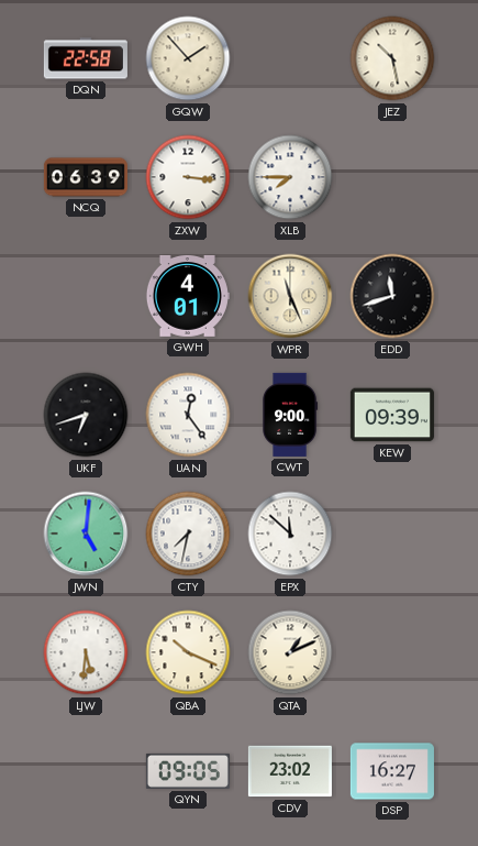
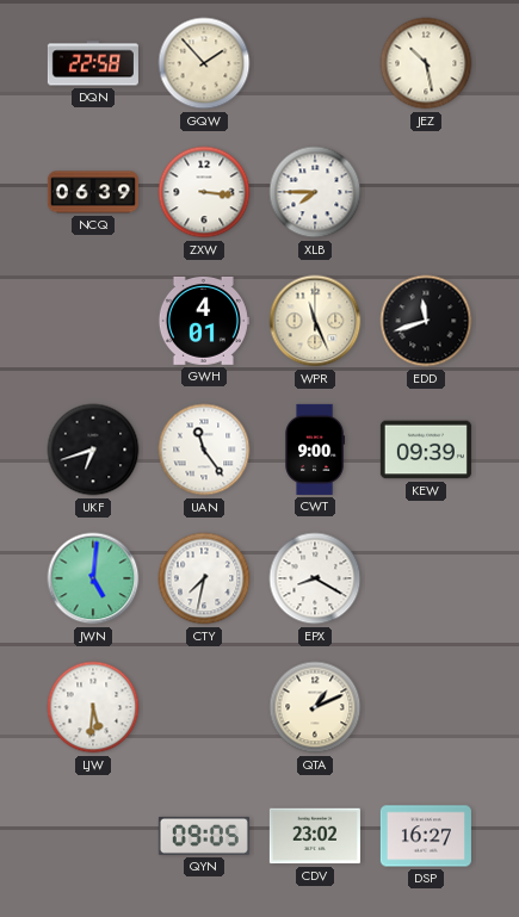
UAN: 12:24 -> 11:24
EPX: 11:52 -> 8:20
QBA: 10:19 -> none
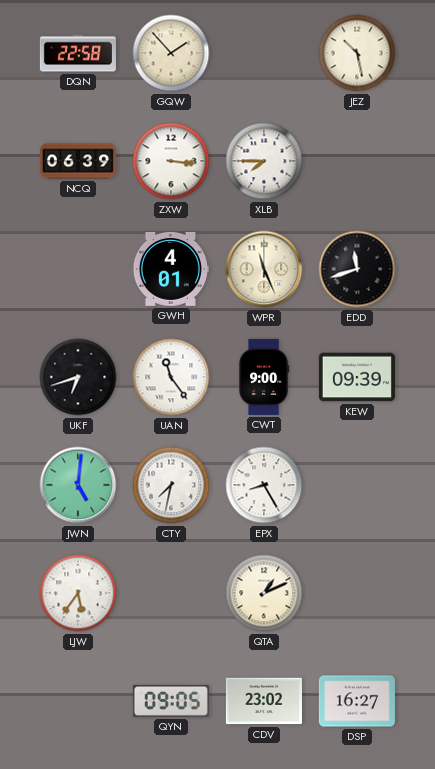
EPX: 8:20 -> 8:25
LJW: 5:31 -> 5:36
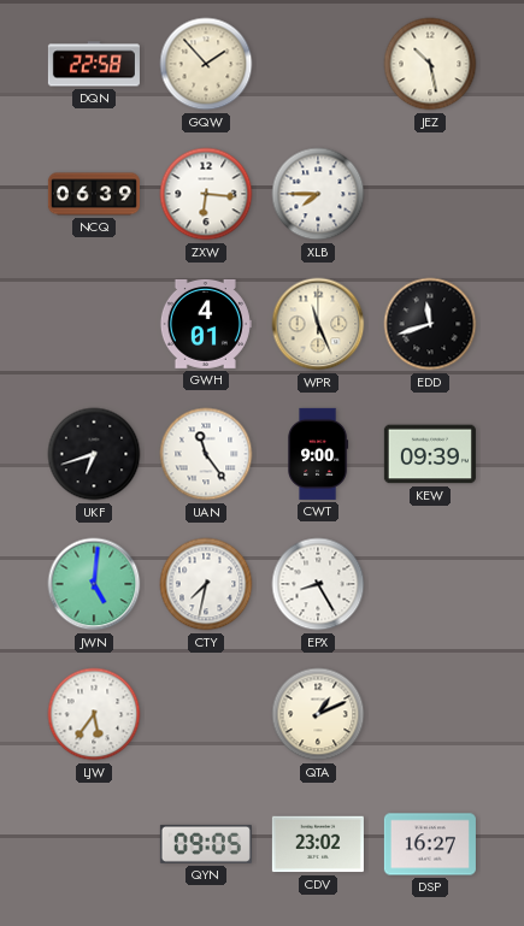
ZXW: 3:16 -> 6:16
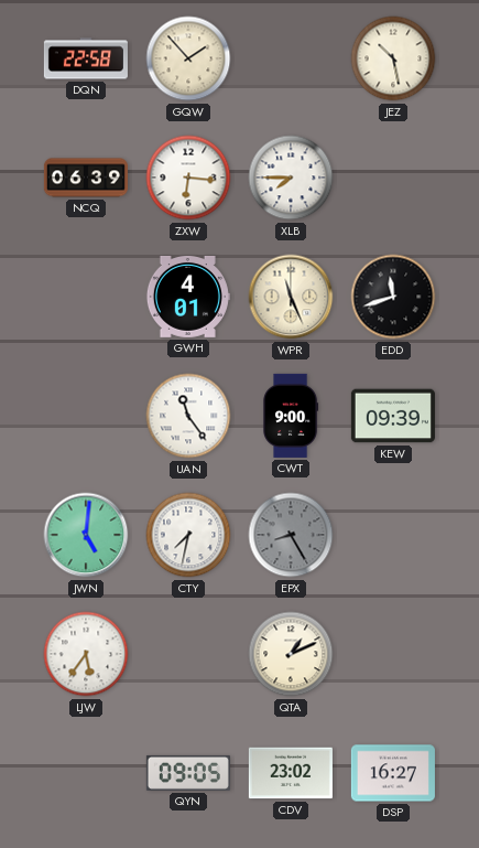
UKF: 6:42 -> none
EPX dial: white -> grey
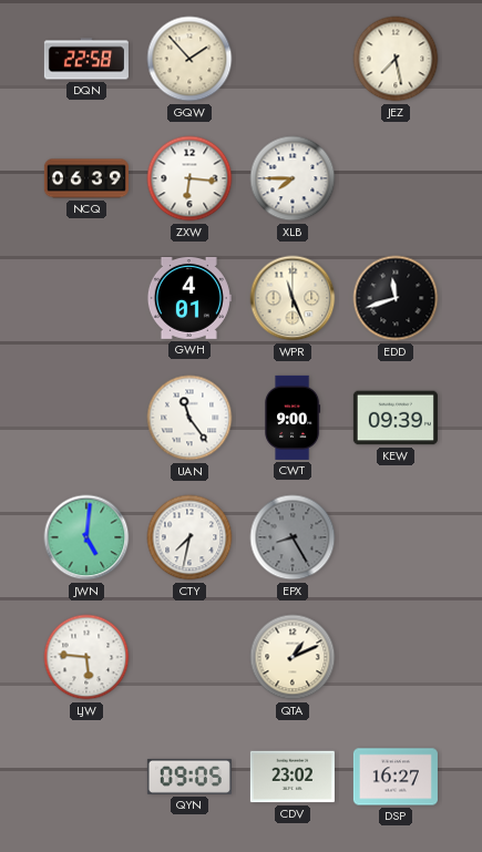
JEZ: 10:28 -> 7:28
LJW: 5:36 -> 5:46
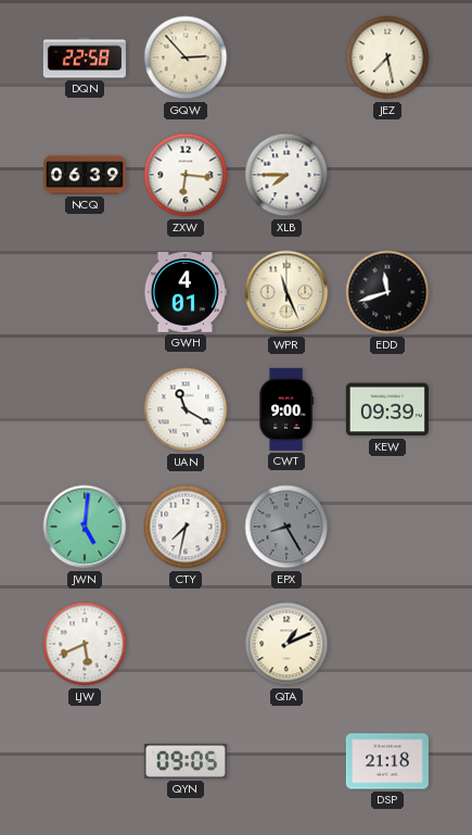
GQW: 1:53 -> 2:53
UAN: 11:24 -> 11:20
LJW: 5:46 -> 5:41
CDV: 23:02 -> none
DSP: 16:27 -> 21:18
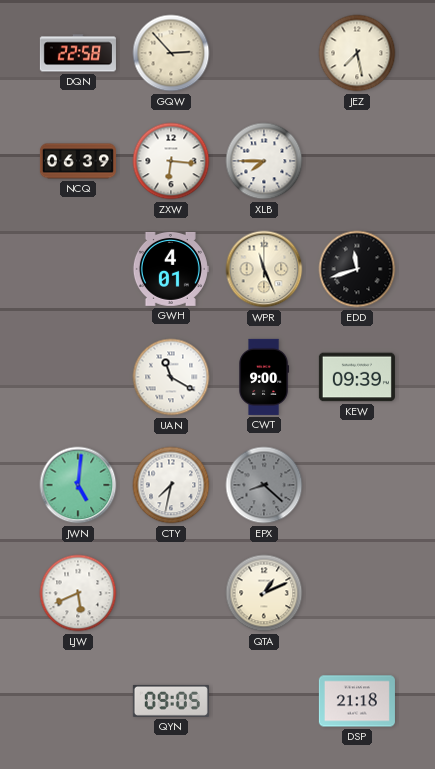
EPX: 8:25 -> 8:22
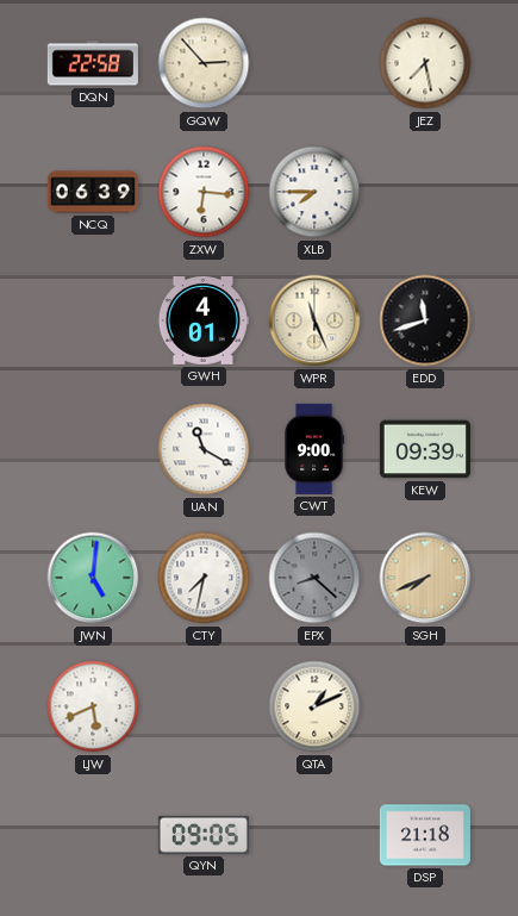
SGH: none -> 7:41
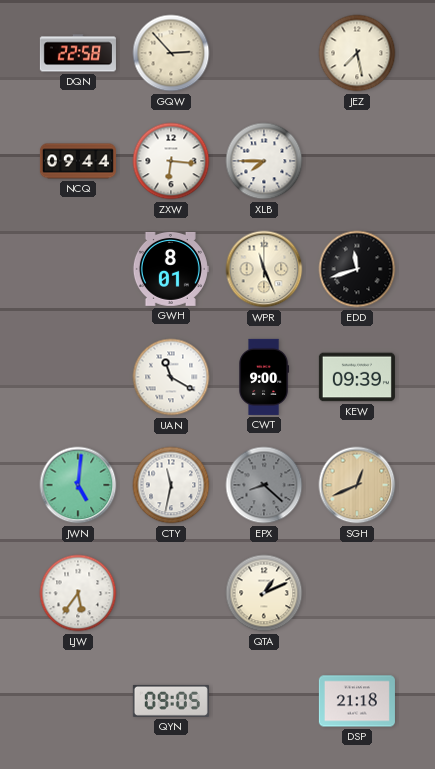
NCQ: 06:39 -> 09:44
GWH: 4:01 -> 8:01
CTY: 7:32 -> 11:32
SGH: 7:41 -> 12:41
LJW: 5:41 -> 5:36
